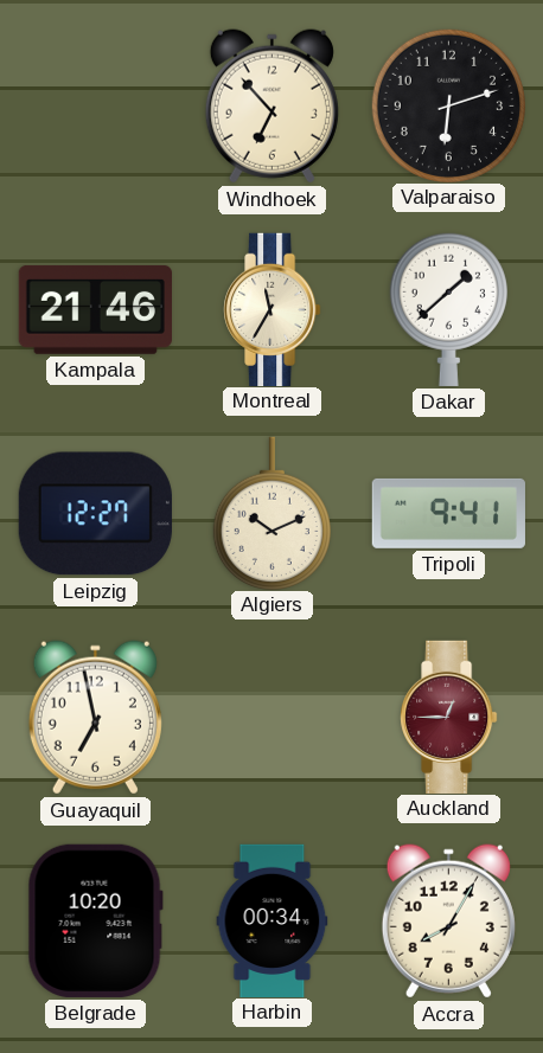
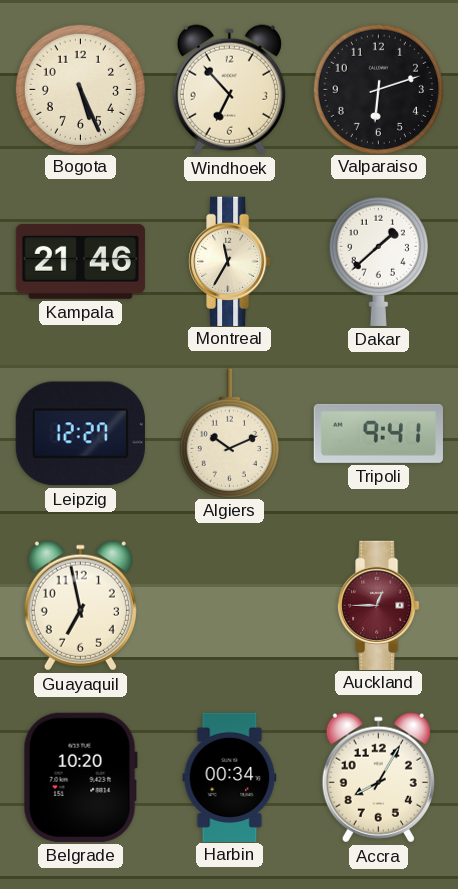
Bogota: none -> 5:26
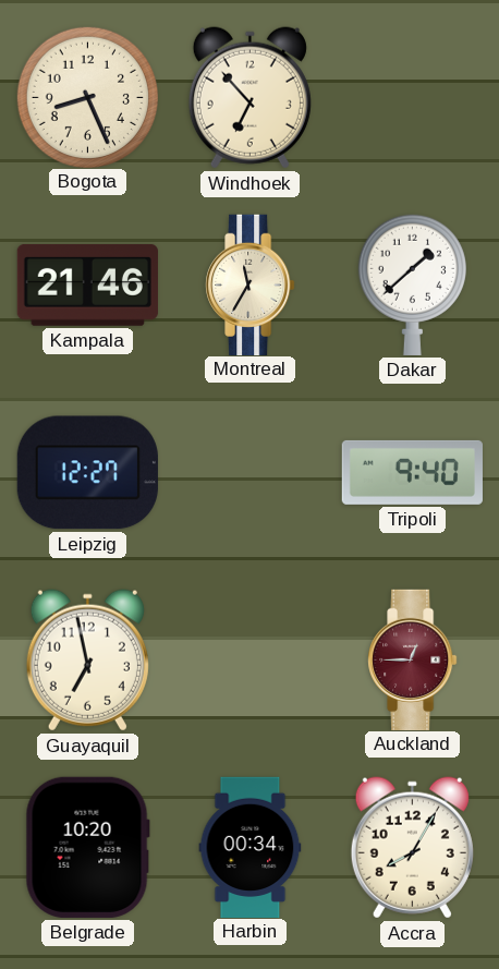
Bogota: 5:26 -> 8:26
Valparaiso: 6:12 -> none
Algiers: 10:11 -> none
Tripoli: 9:41 -> 9:40
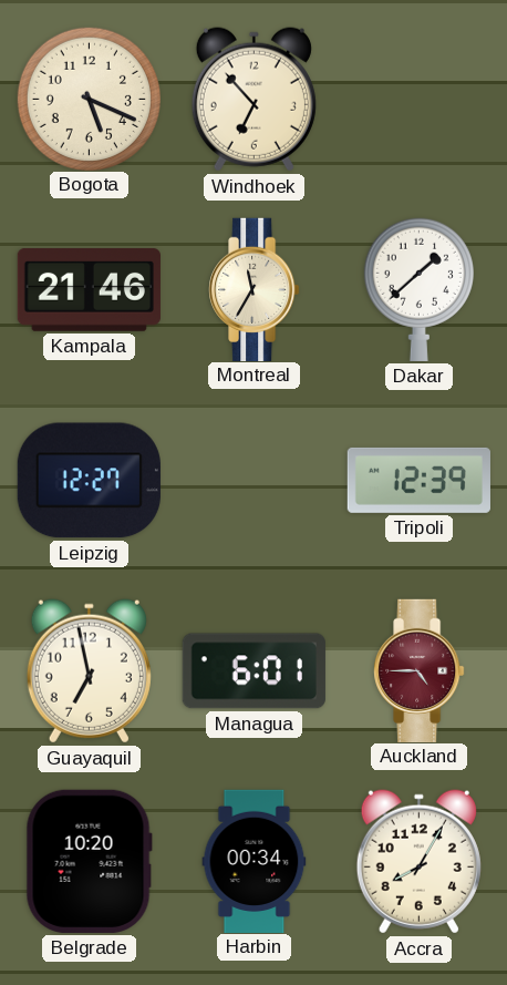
Bogota: 8:26 -> 5:19
Tripoli: 9:40 -> 12:39
Managua: none -> 6:01
Auckland: 12:45 -> 4:45
